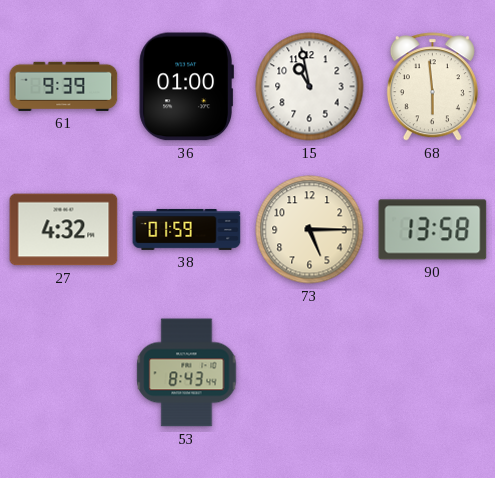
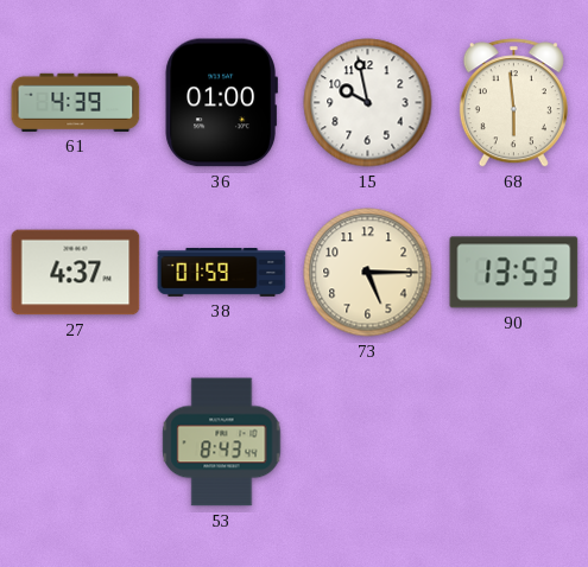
61: 9:39 -> 4:39
15: 10:58 -> 9:58
27: 4:32 -> 4:37
90: 13:58 -> 13:53
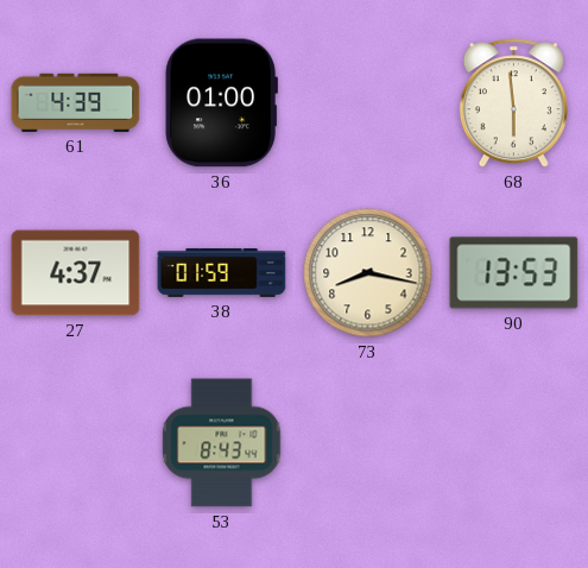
15: 9:58 -> none
73: 5:15 -> 8:17
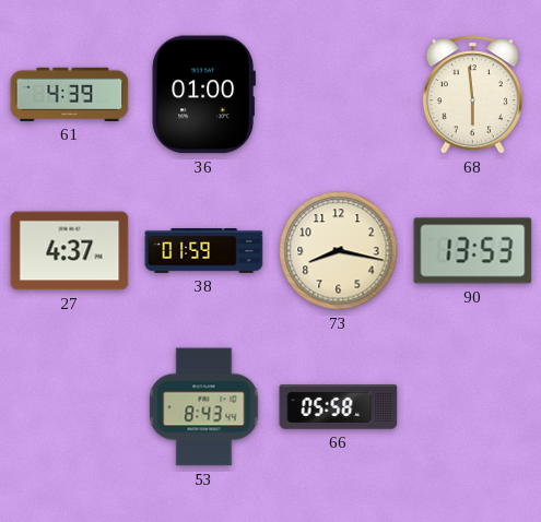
66: none -> 05:58
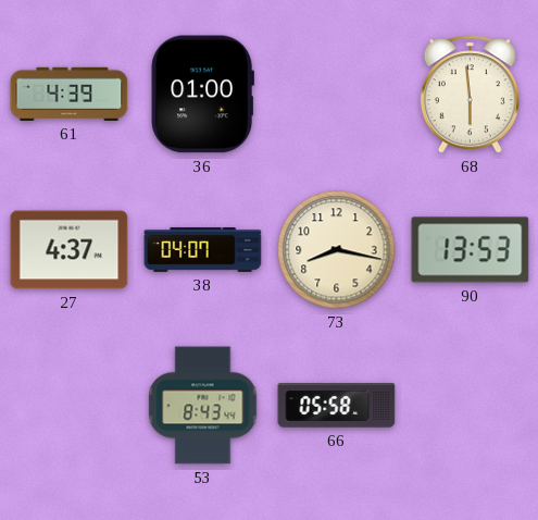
38: 01:59 -> 04:07
